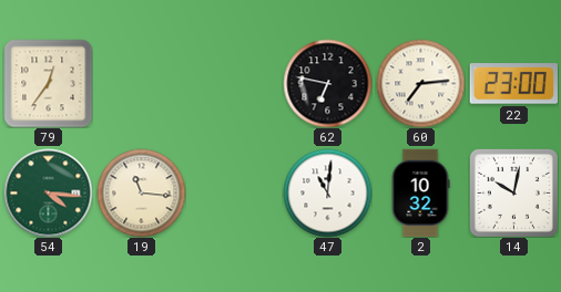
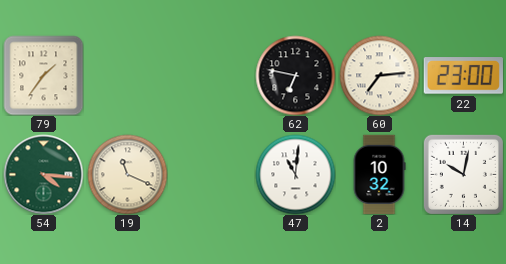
79: 12:36 -> 1:36
19: 11:16 -> 11:19
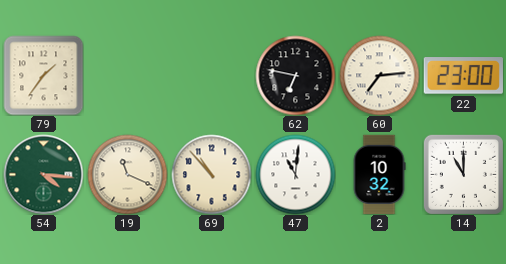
69: none -> 10:53
14: 10:02 -> 11:00
